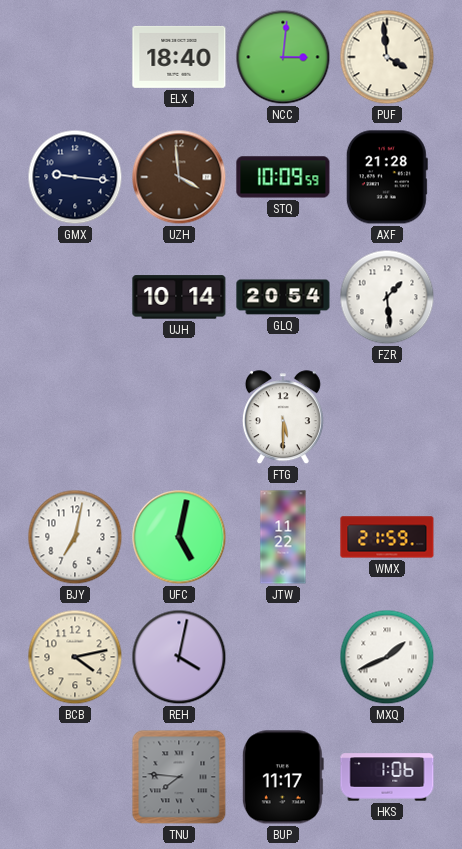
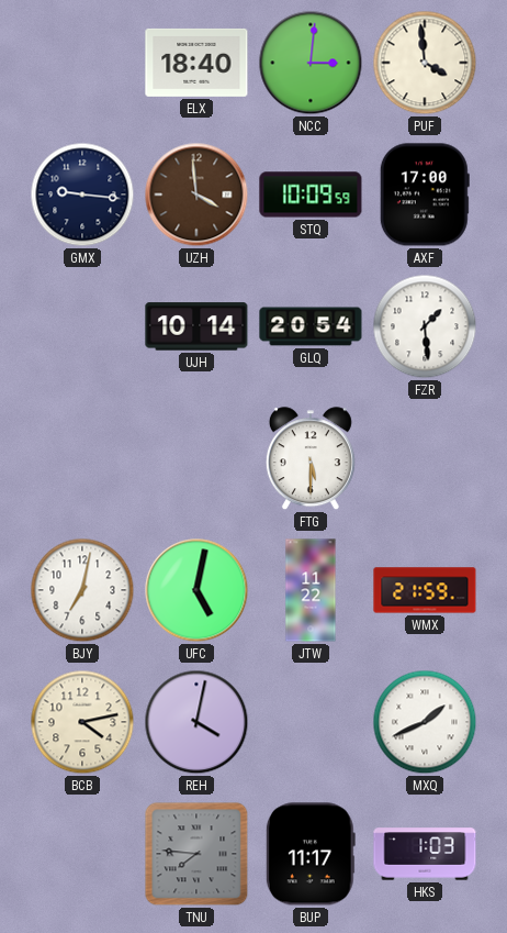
AXF: 21:28 -> 17:00
HKS: 1:06 -> 1:03
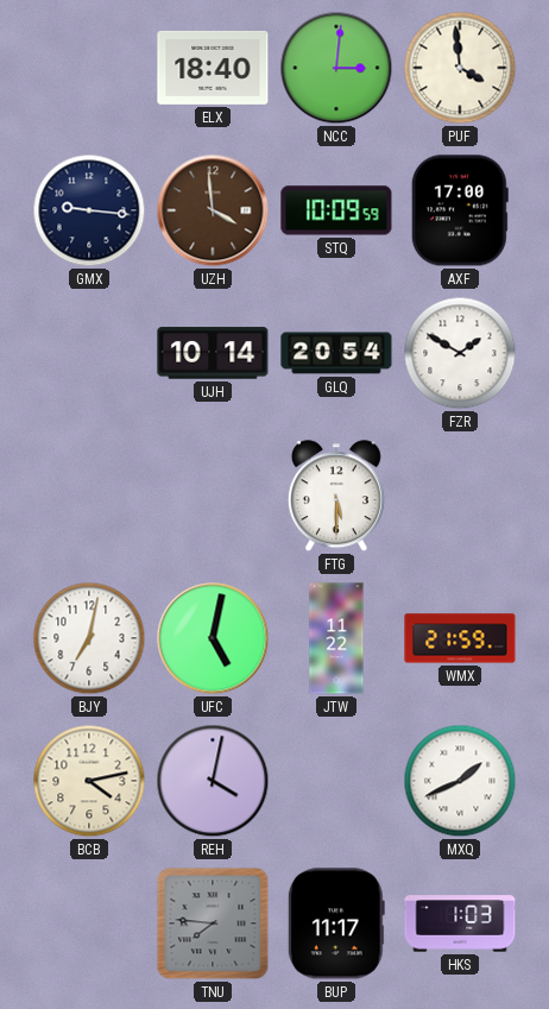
FZR: 1:29 -> 1:50
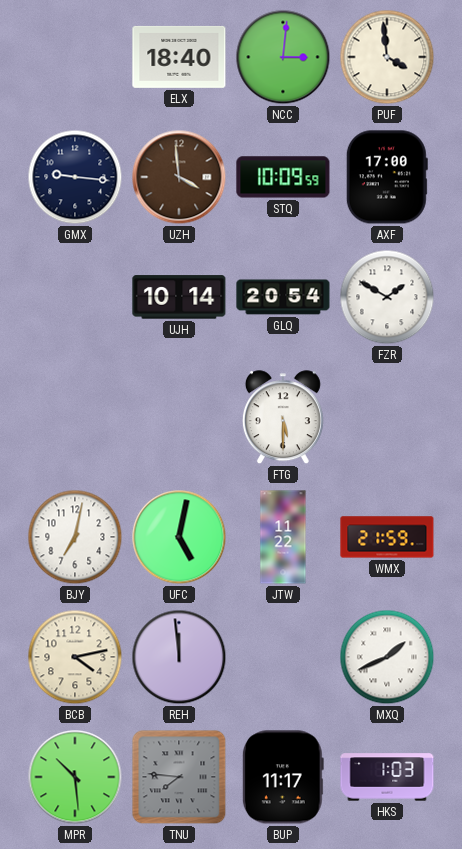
REH: 4:02 -> 11:59
MPR: none -> 10:29
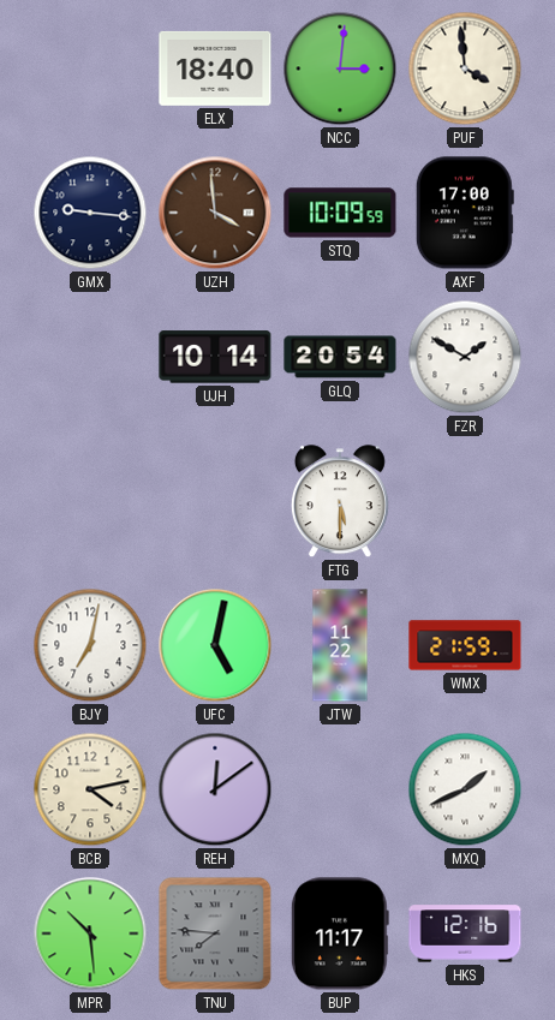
REH: 11:59 -> 12:09
HKS: 1:03 -> 12:16
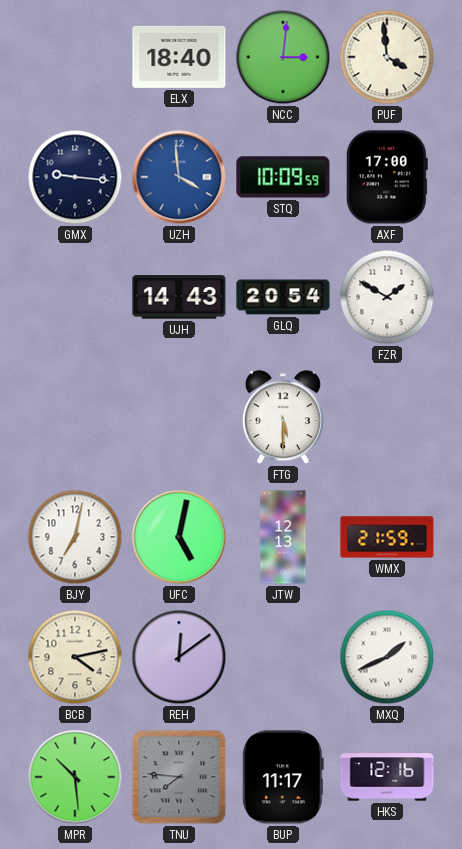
UZH dial: brown -> blue
UJH: 10:14 -> 14:43
JTW: 11:22 -> 12:13
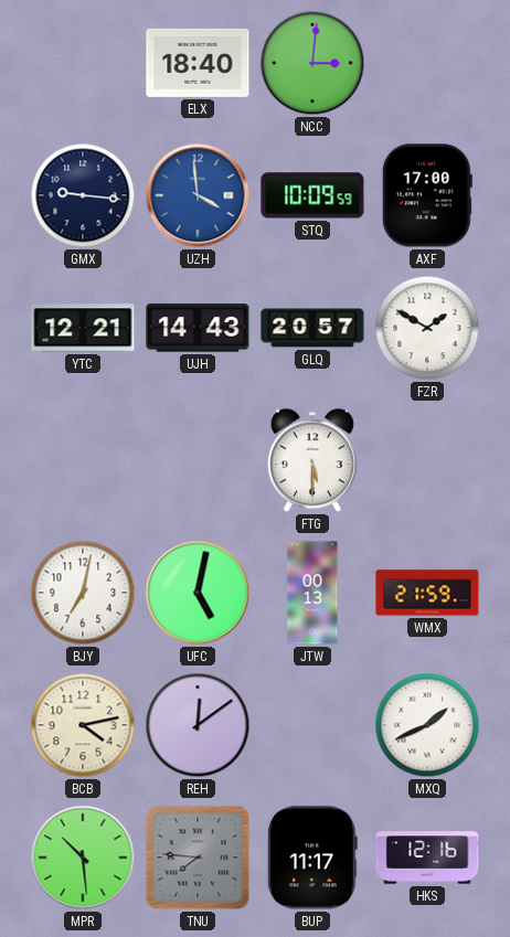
PUF: 3:59 -> none
YTC: none -> 12:21
GLQ: 20:54 -> 20:57
JTW: 12:13 -> 00:13
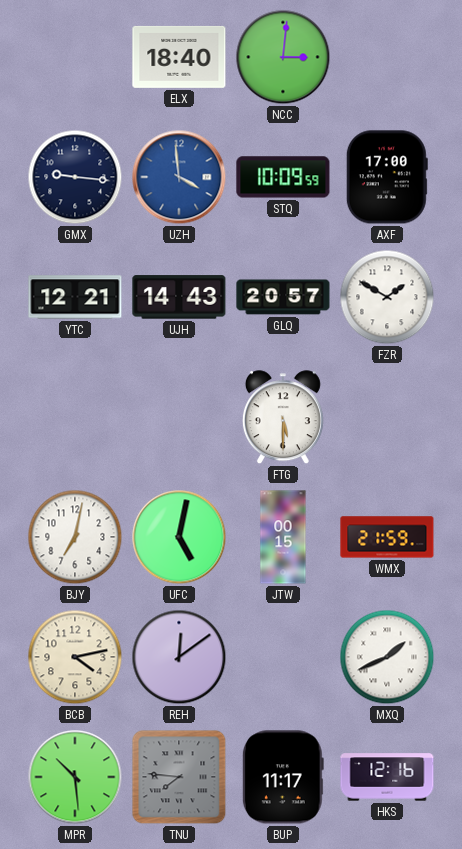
JTW: 00:13 -> 00:15
